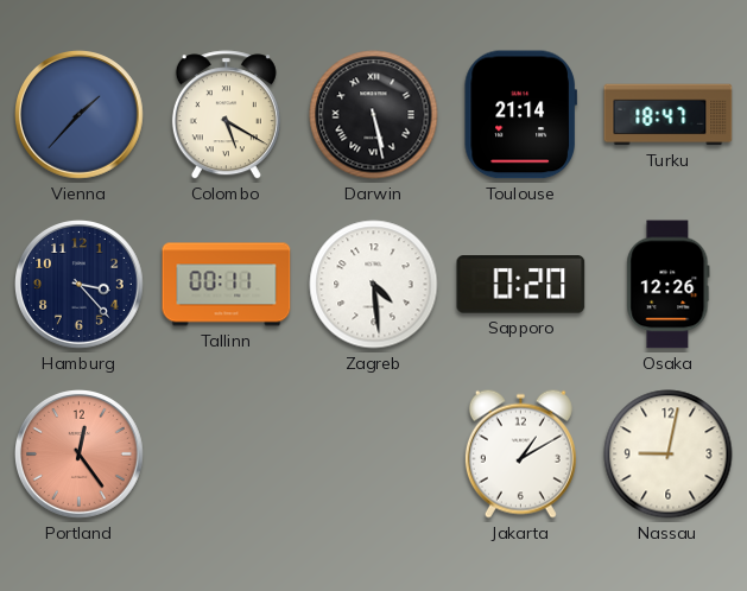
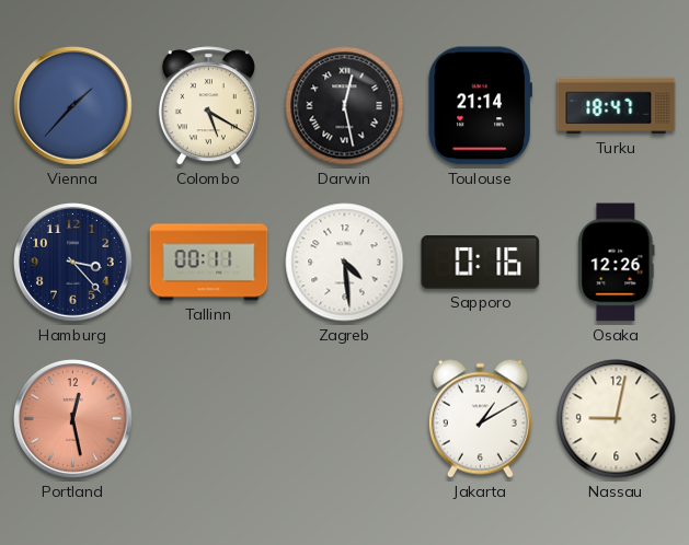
Darwin: 5:28 -> 12:28
Sapporo: 0:20 -> 0:16
Portland: 12:24 -> 12:28
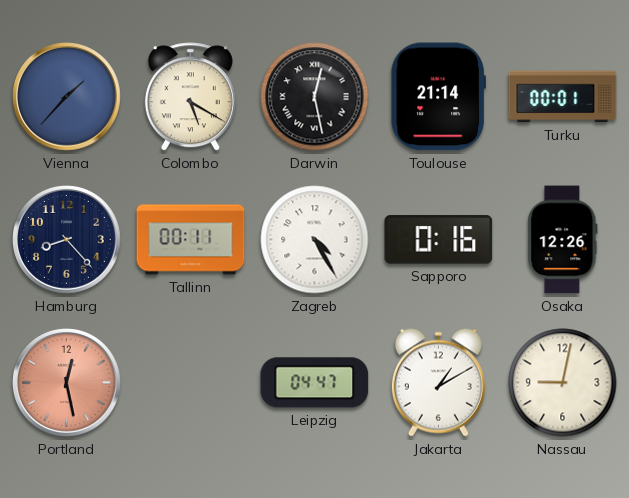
Turku: 18:47 -> 00:01
Hamburg: 3:23 -> 8:23
Zagreb: 4:29 -> 4:25
Leipzig: none -> 04:47
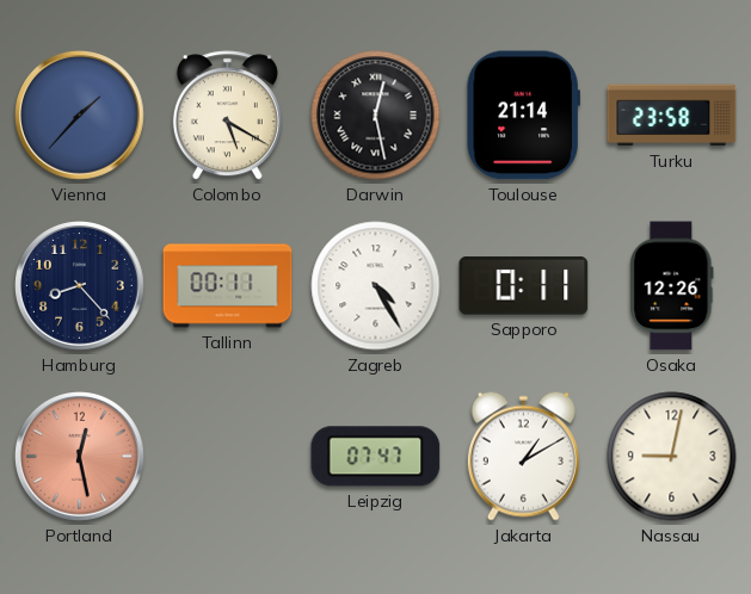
Turku: 00:01 -> 23:58
Sapporo: 0:16 -> 0:11
Leipzig: 04:47 -> 07:47
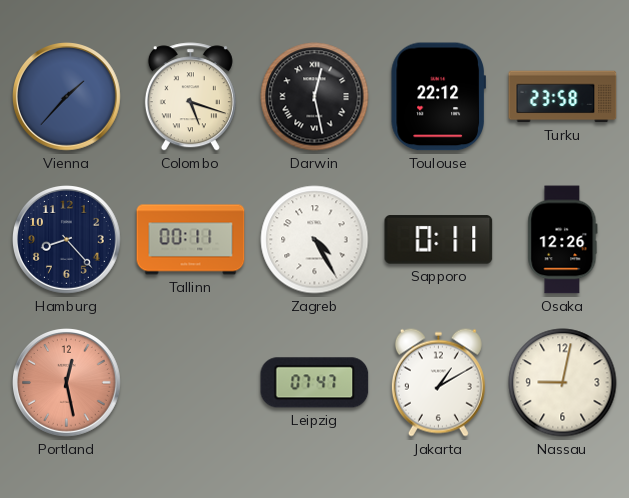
Colombo: 5:20 -> 5:18
Toulouse: 21:14 -> 22:12
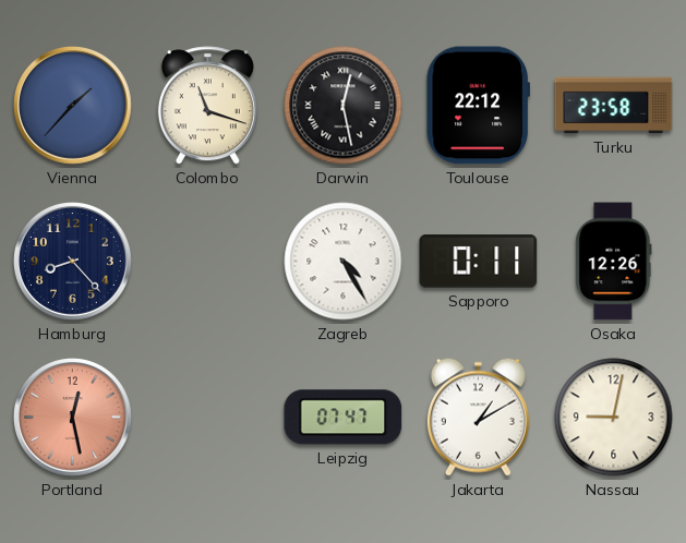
Colombo: 5:18 -> 11:18
Tallinn: 00:11 -> none
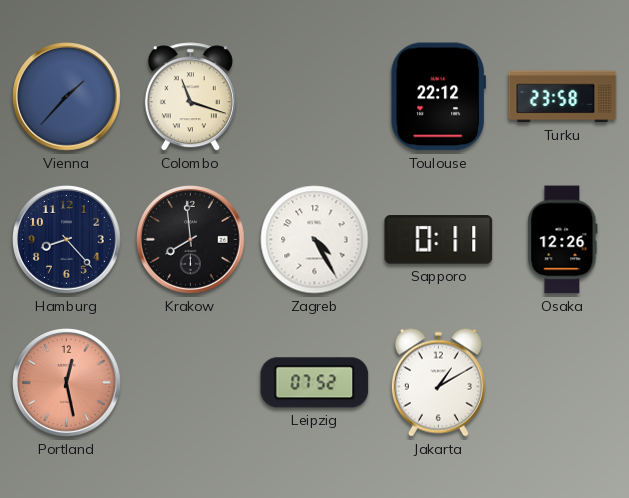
Darwin: 12:28 -> none
Krakow: none -> 7:59
Leipzig: 07:47 -> 07:52
Nassau: 9:02 -> none
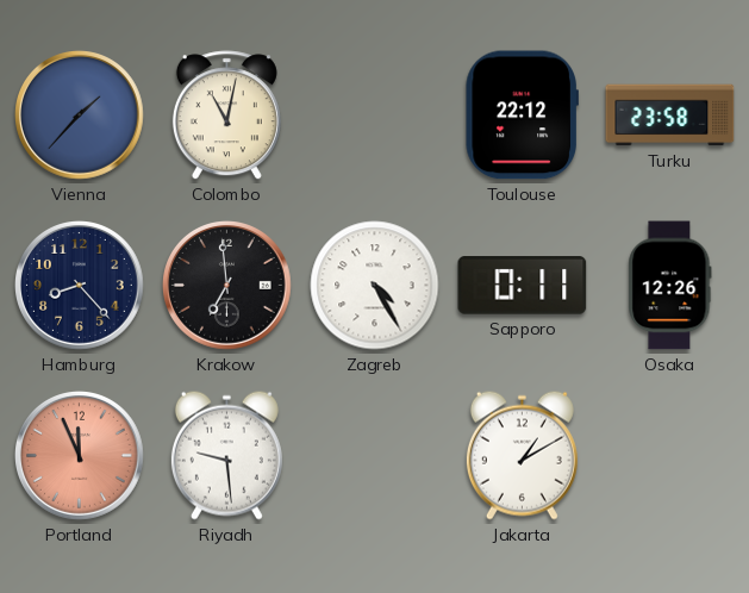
Colombo: 11:18 -> 11:02
Krakow: 7:59 -> 6:59
Portland: 12:28 -> 11:56
Riyadh: none -> 9:29
Leipzig: 07:52 -> none
